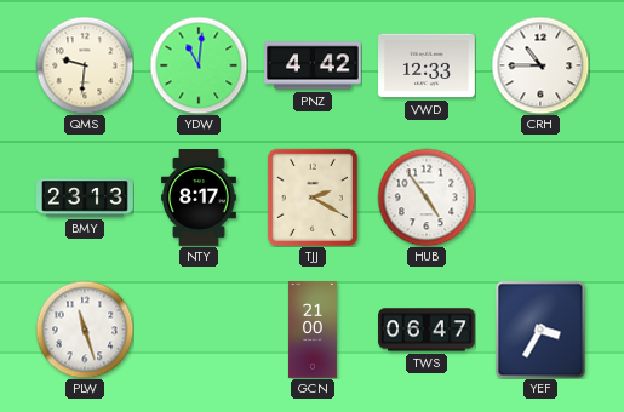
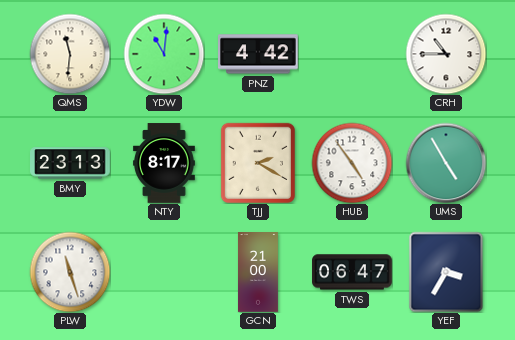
QMS: 9:31 -> 11:31
VWD: 12:33 -> none
UMS: none -> 4:55
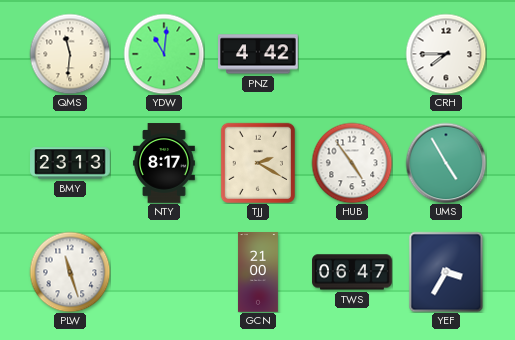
CRH: 10:45 -> 7:45
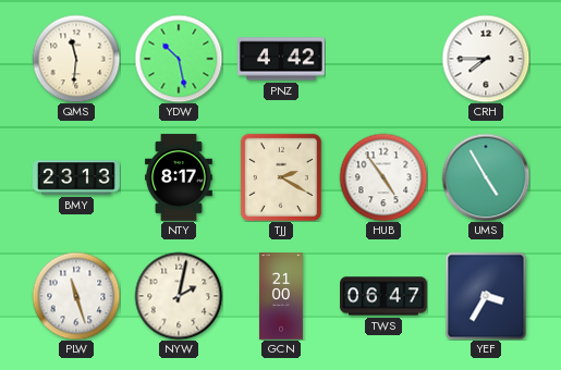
YDW: 11:01 -> 10:28
NYW: none -> 2:02
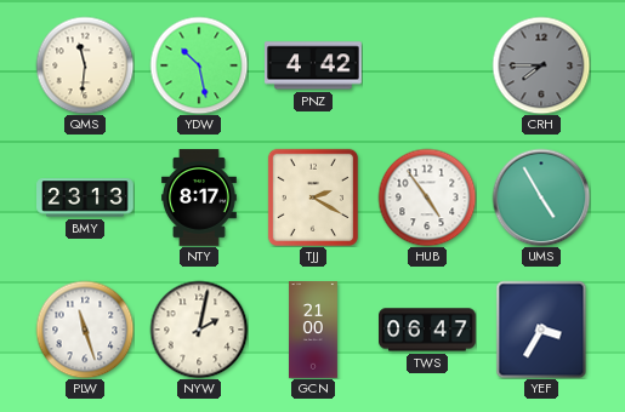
CRH dial: white -> grey
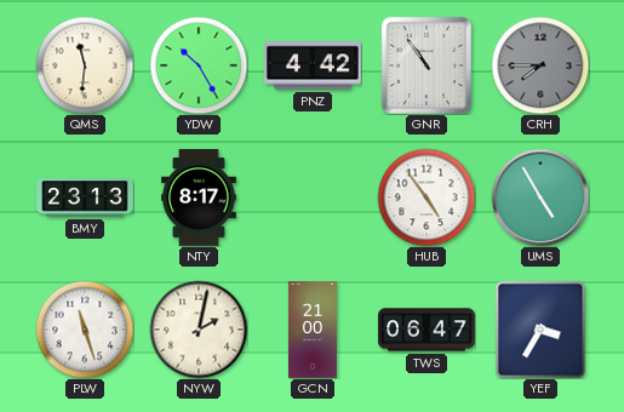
YDW: 10:28 -> 10:25
GNR: none -> 10:54
TJJ: 2:20 -> none
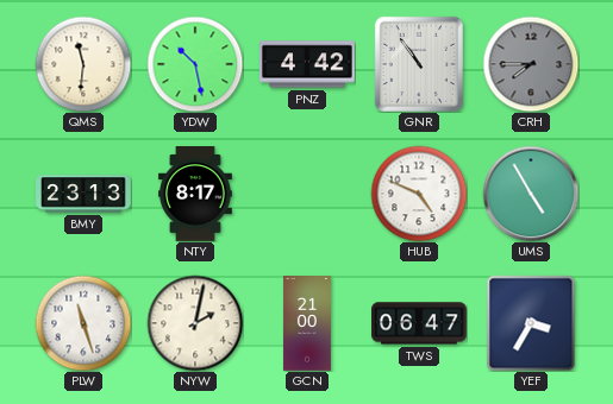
YDW: 10:25 -> 10:28
HUB: 4:54 -> 4:49
